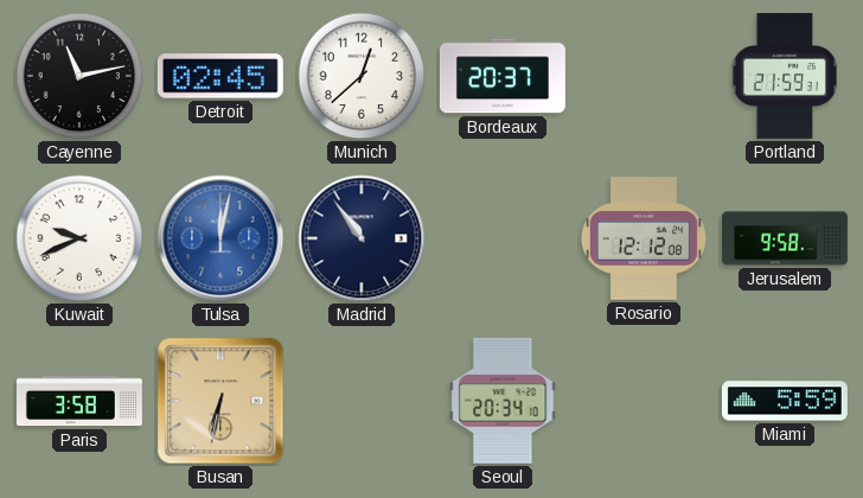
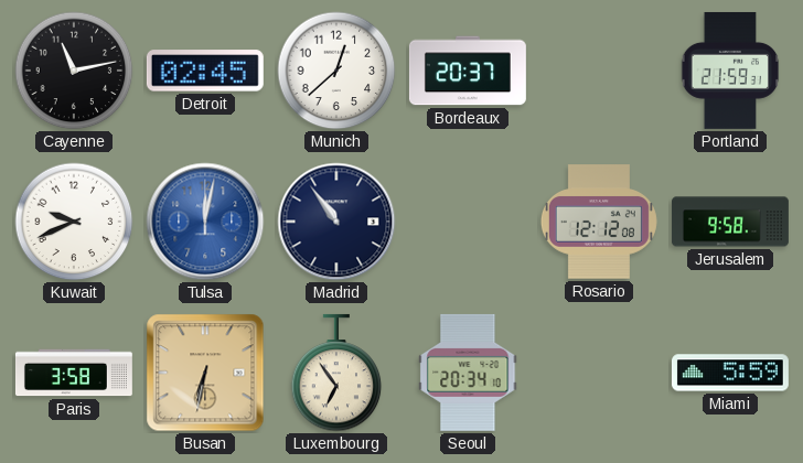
Luxembourg: none -> 6:54
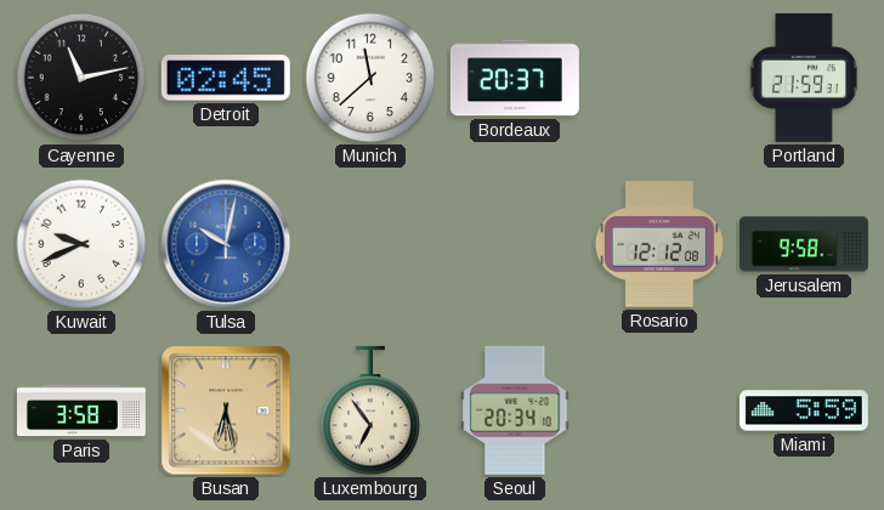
Munich: 12:38 -> 11:38
Tulsa: 12:02 -> 10:02
Madrid: 10:54 -> none
Busan: 6:32 -> 6:28
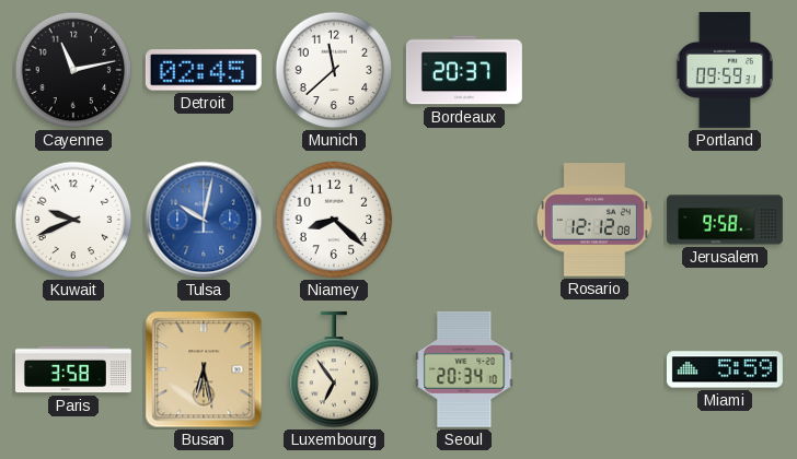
Portland: 21:59 -> 09:59
Niamey: none -> 8:22
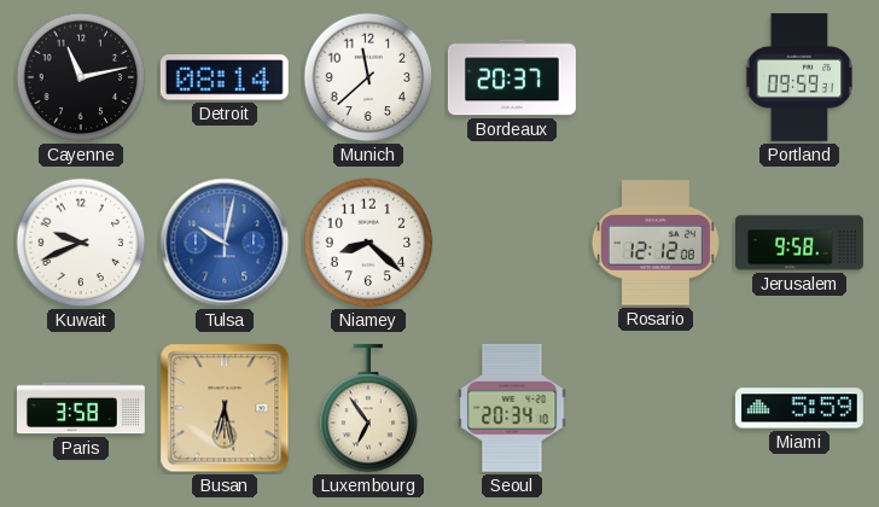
Detroit: 02:45 -> 08:14
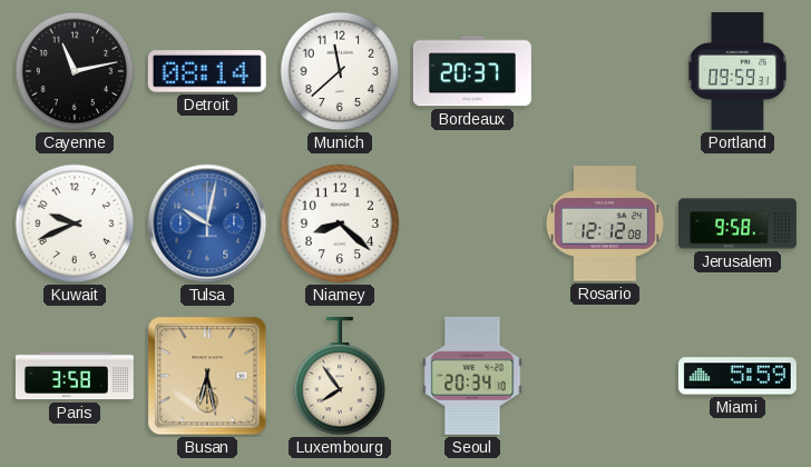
Luxembourg: 6:54 -> 7:54
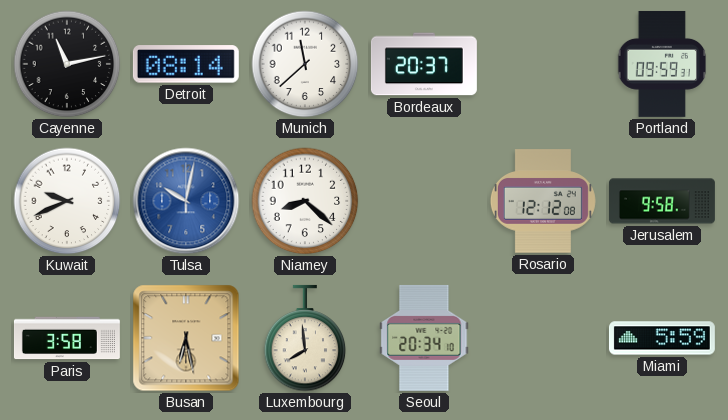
Luxembourg: 7:54 -> 7:59
